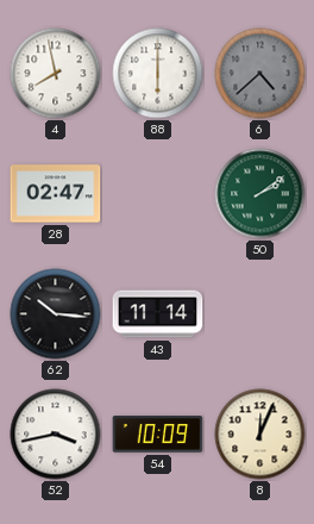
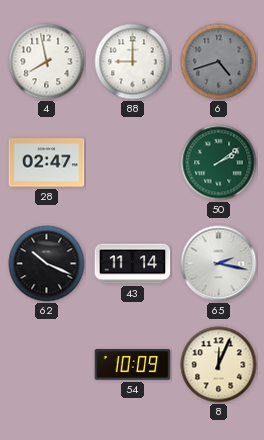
88: 6:00 -> 9:00
6: 4:38 -> 4:42
62: 10:16 -> 10:19
65: none -> 2:17
52: 3:43 -> none
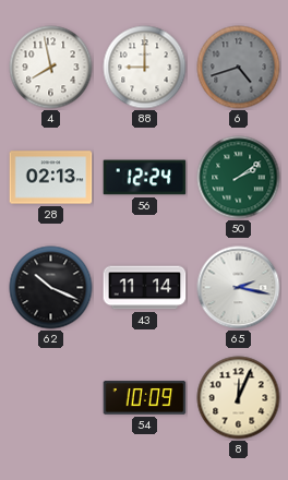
28: 02:47 -> 02:13
56: none -> 12:24
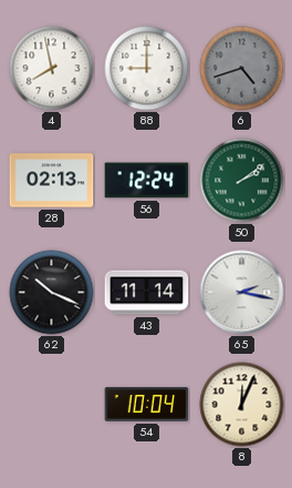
54: 10:09 -> 10:04
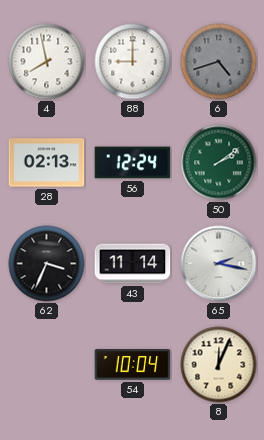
62: 10:19 -> 3:34
